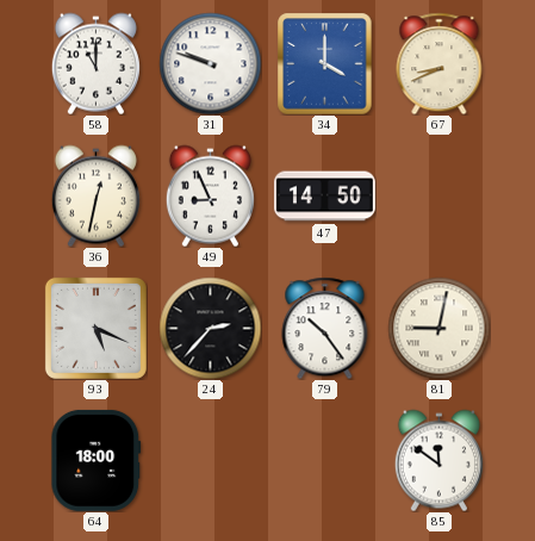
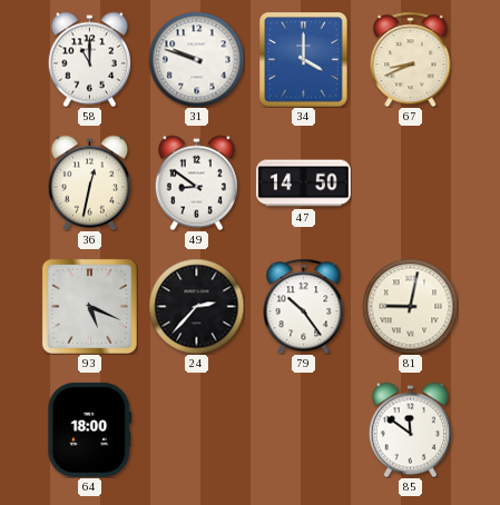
49: 8:56 -> 8:51
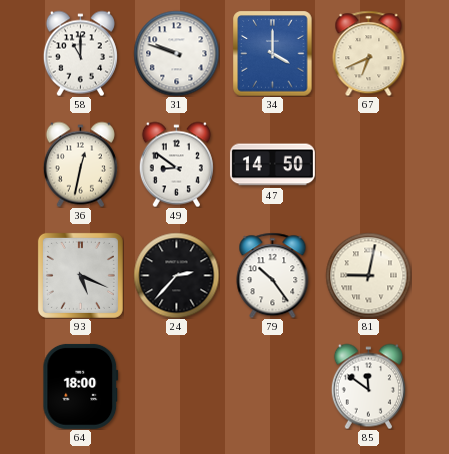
67: 8:41 -> 6:41
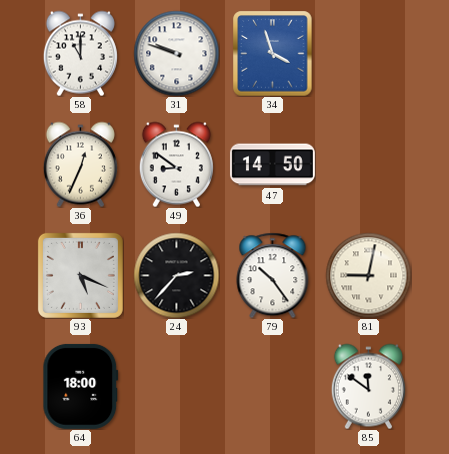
34: 4:00 -> 3:57
67: 6:41 -> none
36: 12:32 -> 12:34
